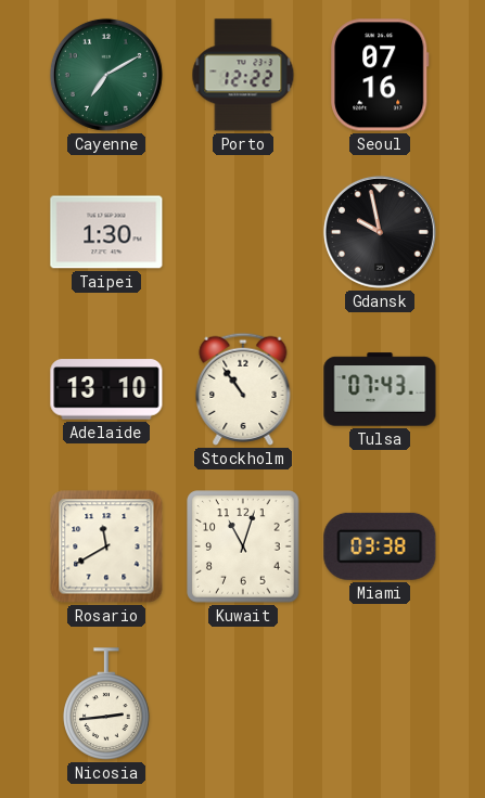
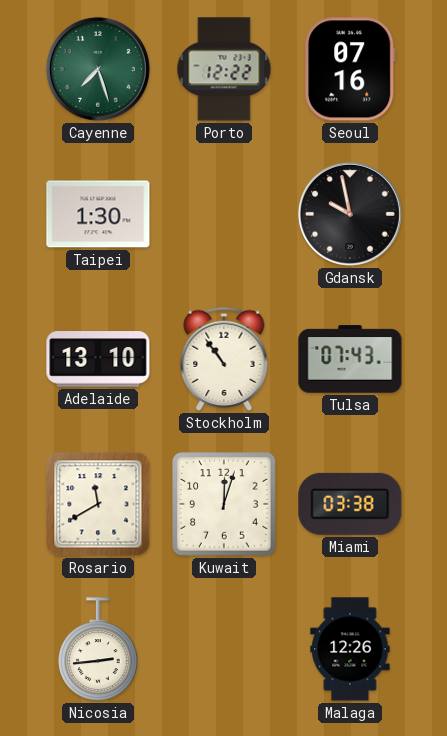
Cayenne: 7:10 -> 7:27
Kuwait: 11:03 -> 12:03
Malaga: none -> 12:26
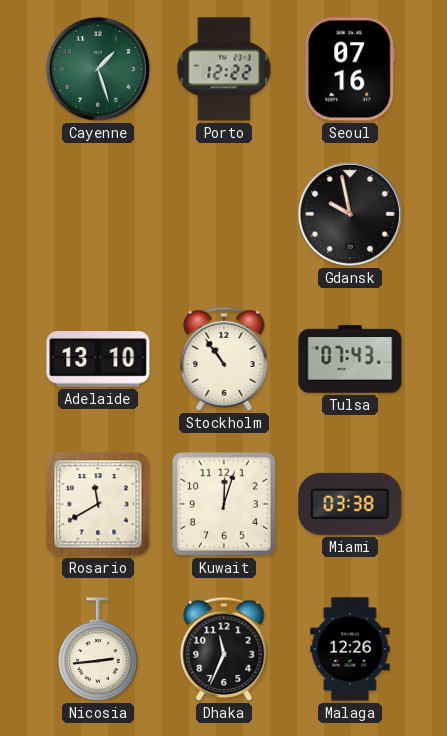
Cayenne: 7:27 -> 1:27
Taipei: 1:30 -> none
Dhaka: none -> 11:34
